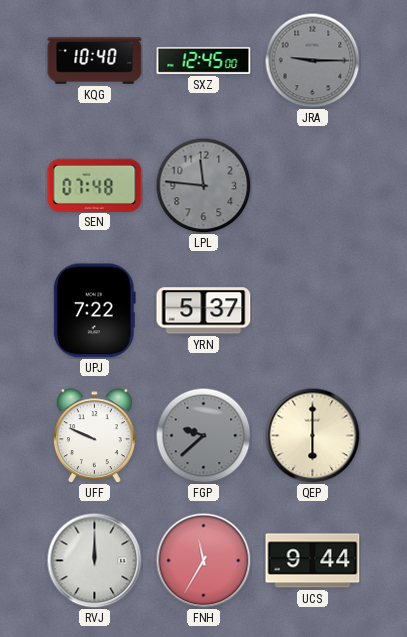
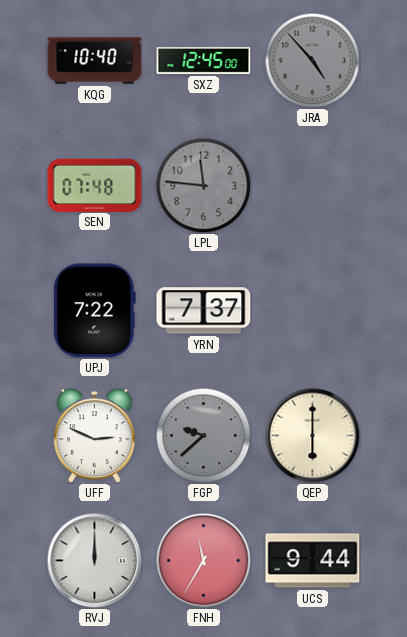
JRA: 9:15 -> 4:53
YRN: 5:37 -> 7:37
UFF: 9:49 -> 2:49
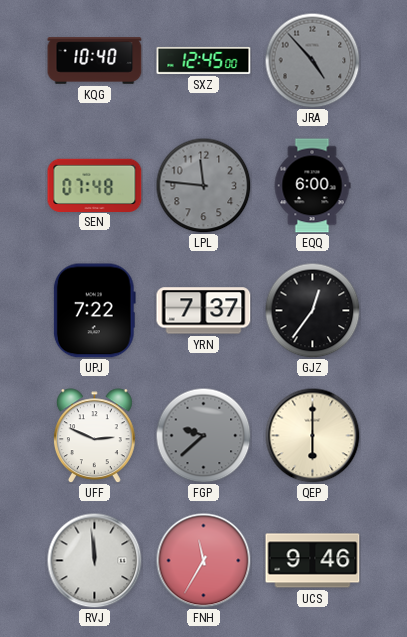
EQQ: none -> 6:00
GJZ: none -> 12:36
RVJ: 12:00 -> 11:59
UCS: 9:44 -> 9:46
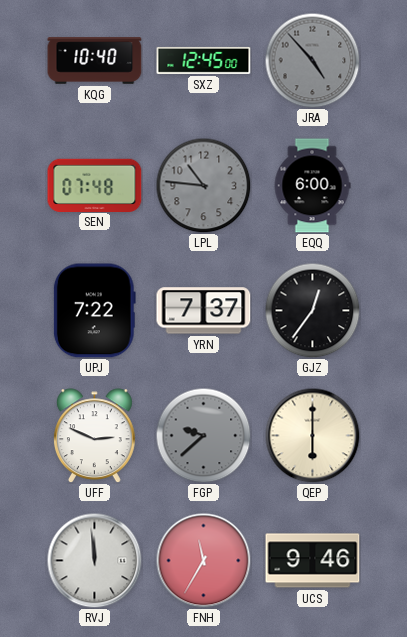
LPL: 11:46 -> 10:46
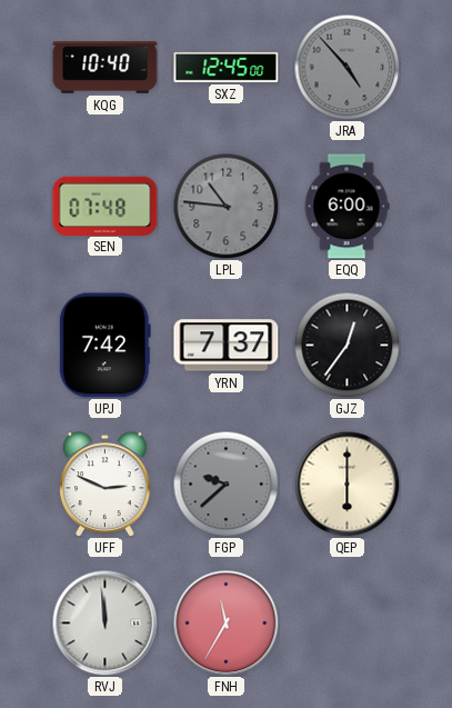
UPJ: 7:22 -> 7:42
UCS: 9:46 -> none
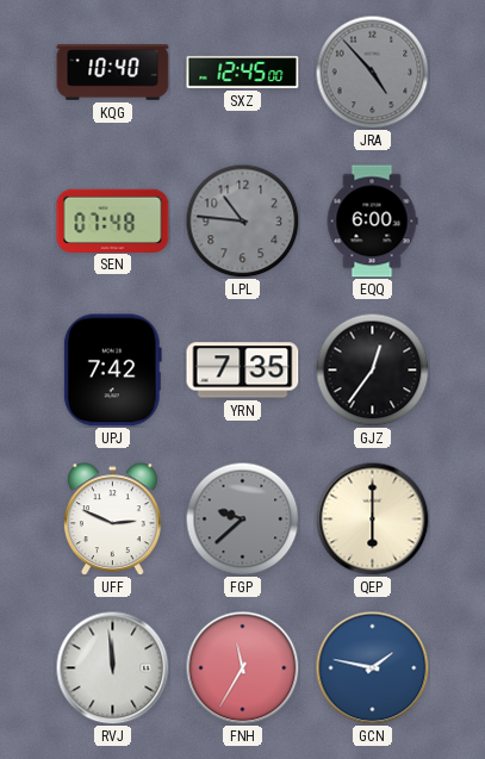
YRN: 7:37 -> 7:35
GCN: none -> 1:47
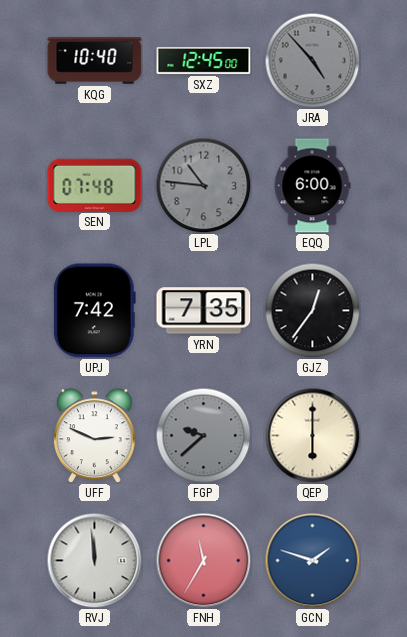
GCN: 1:47 -> 1:48
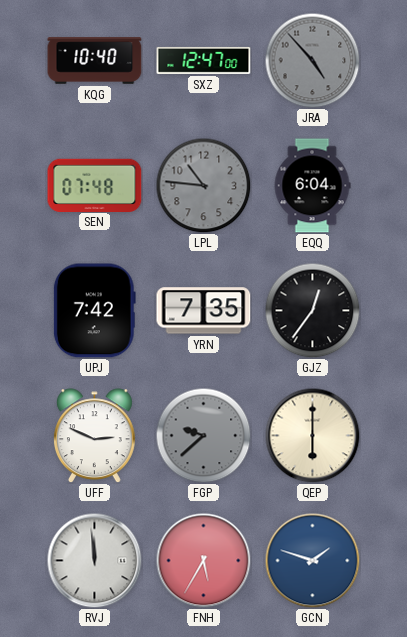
SXZ: 12:45 -> 12:47
EQQ: 6:00 -> 6:04
FNH: 11:35 -> 5:35
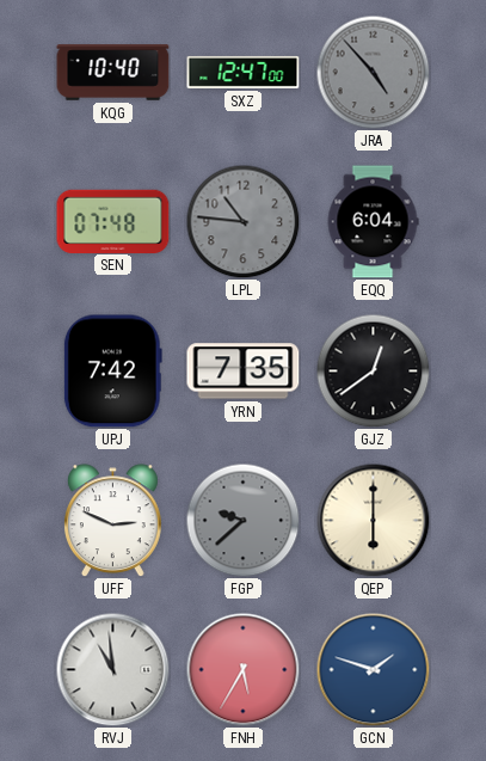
GJZ: 12:36 -> 12:39
RVJ: 11:59 -> 10:59
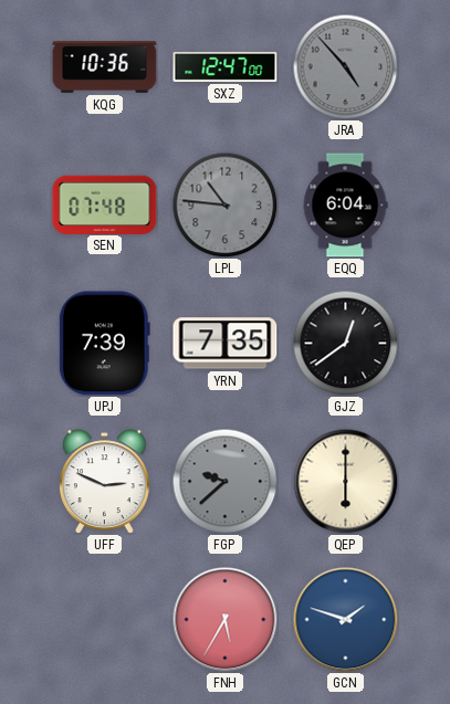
KQG: 10:40 -> 10:36
UPJ: 7:42 -> 7:39
RVJ: 10:59 -> none
